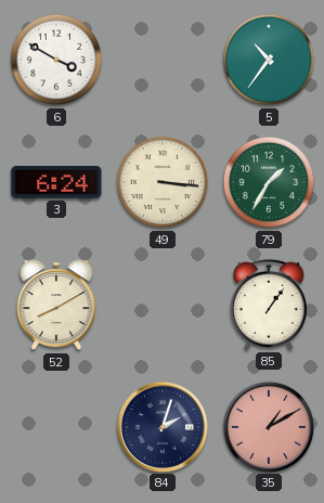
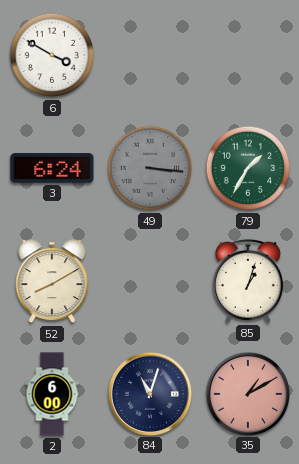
5: 10:36 -> none
49 dial: cream -> grey
85: 1:06 -> 1:03
2: none -> 6:00
84: 2:03 -> 11:03
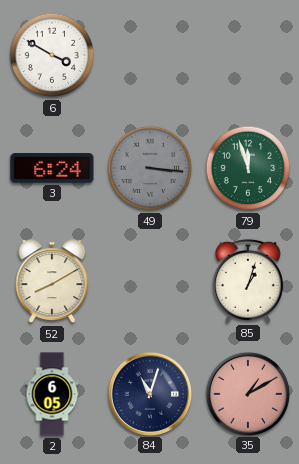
79: 1:35 -> 11:57
2: 6:00 -> 6:05
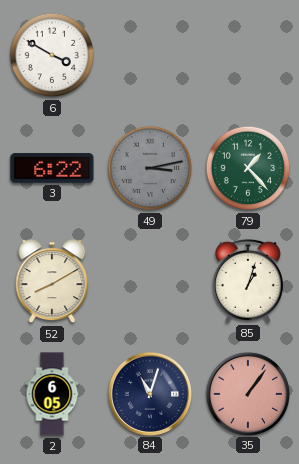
3: 6:24 -> 6:22
49: 3:16 -> 3:13
79: 11:57 -> 1:23
35: 1:10 -> 1:06
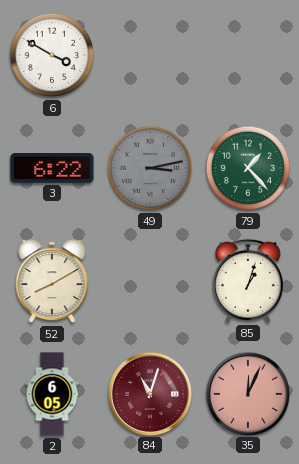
84 dial: navy -> burgundy
35: 1:06 -> 12:04
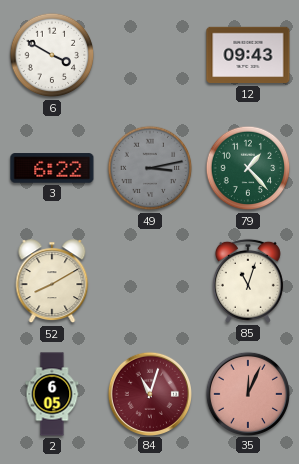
12: none -> 09:43
85: 1:03 -> 11:03
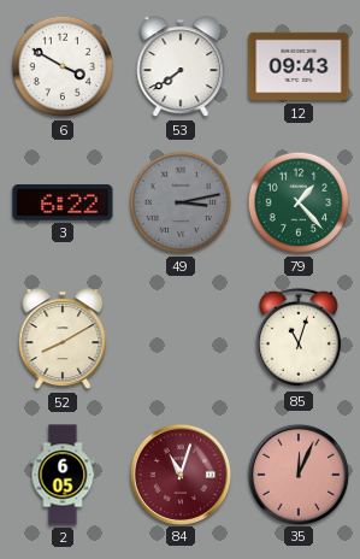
53: none -> 7:39
